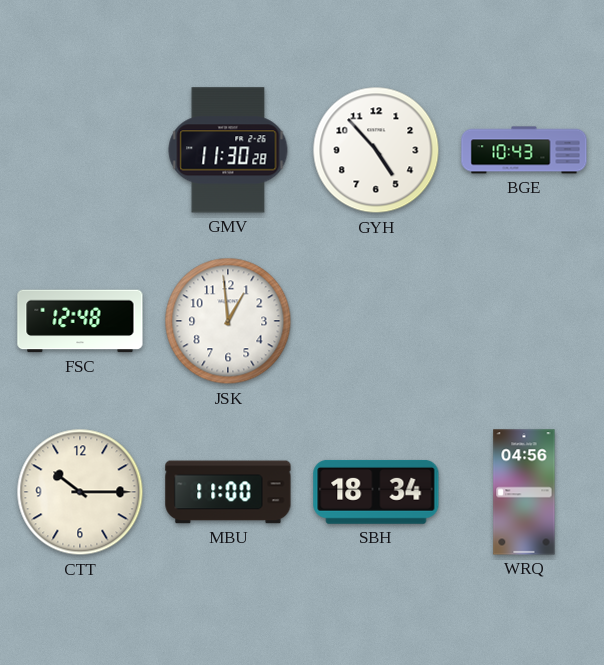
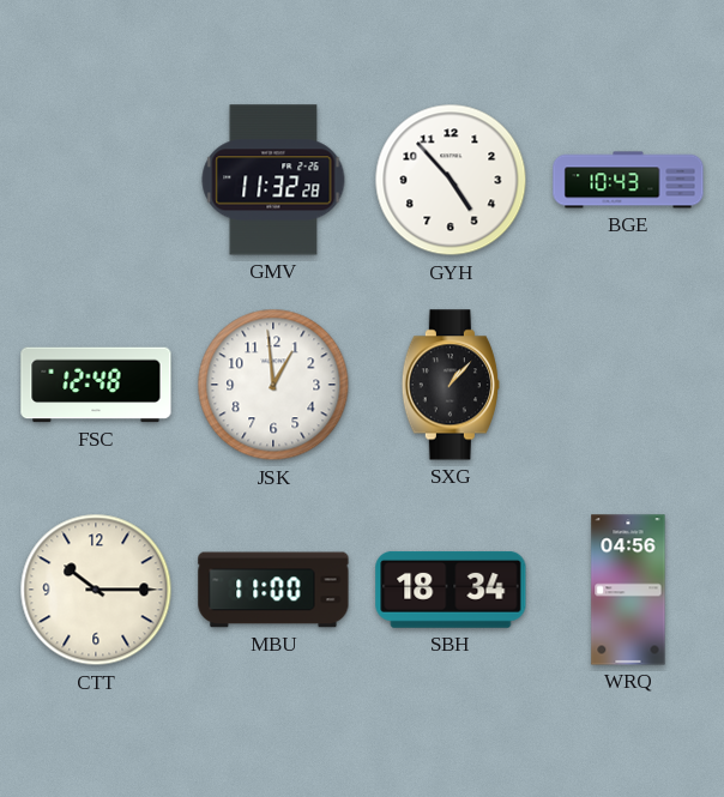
GMV: 11:30 -> 11:32
SXG: none -> 1:07
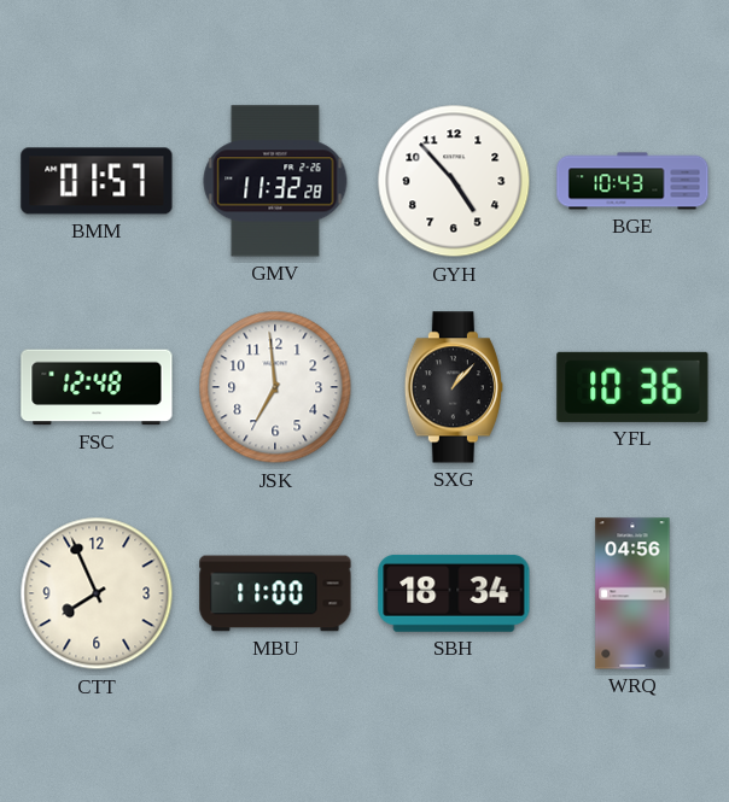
BMM: none -> 01:57
JSK: 12:59 -> 6:59
YFL: none -> 10:36
CTT: 10:15 -> 7:56
